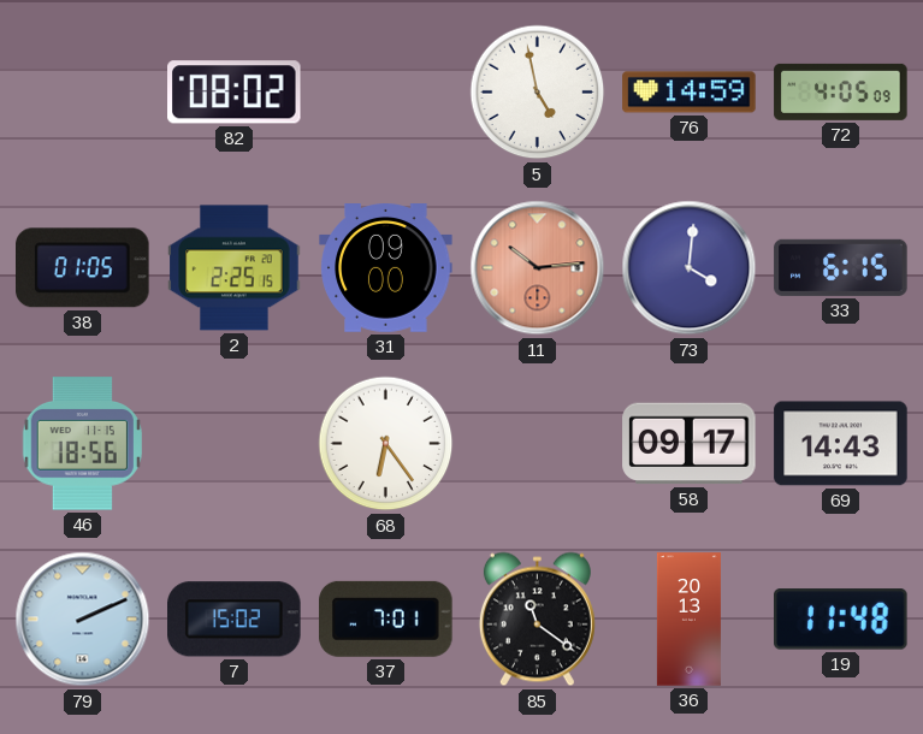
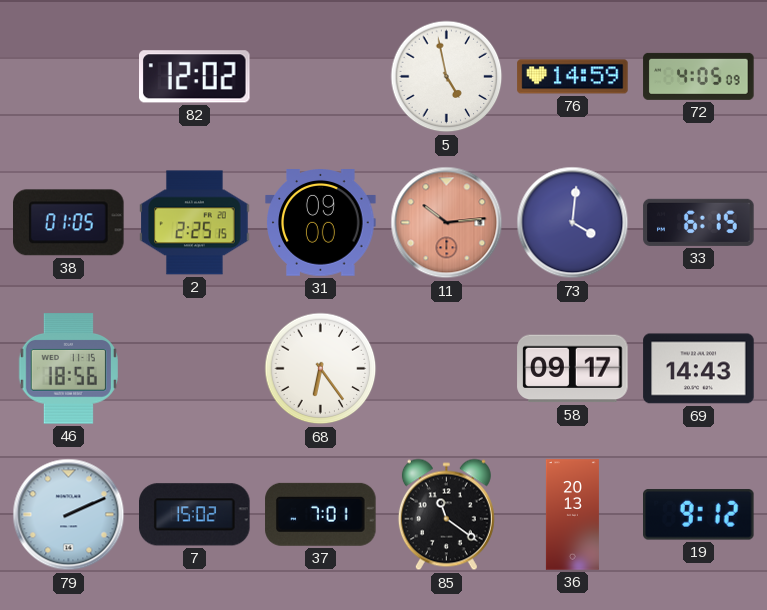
82: 08:02 -> 12:02
19: 11:48 -> 9:12
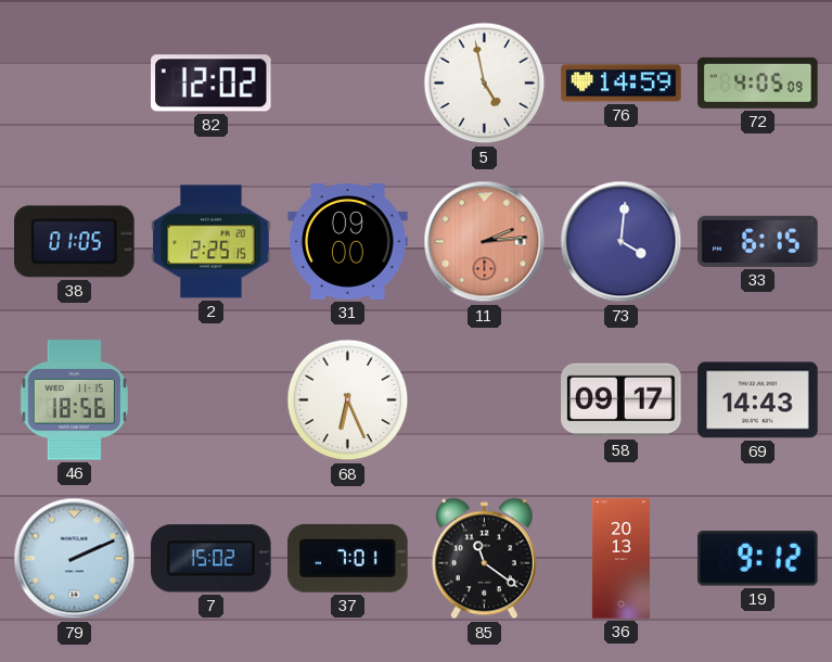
11: 10:14 -> 2:14
68: 6:24 -> 6:26
